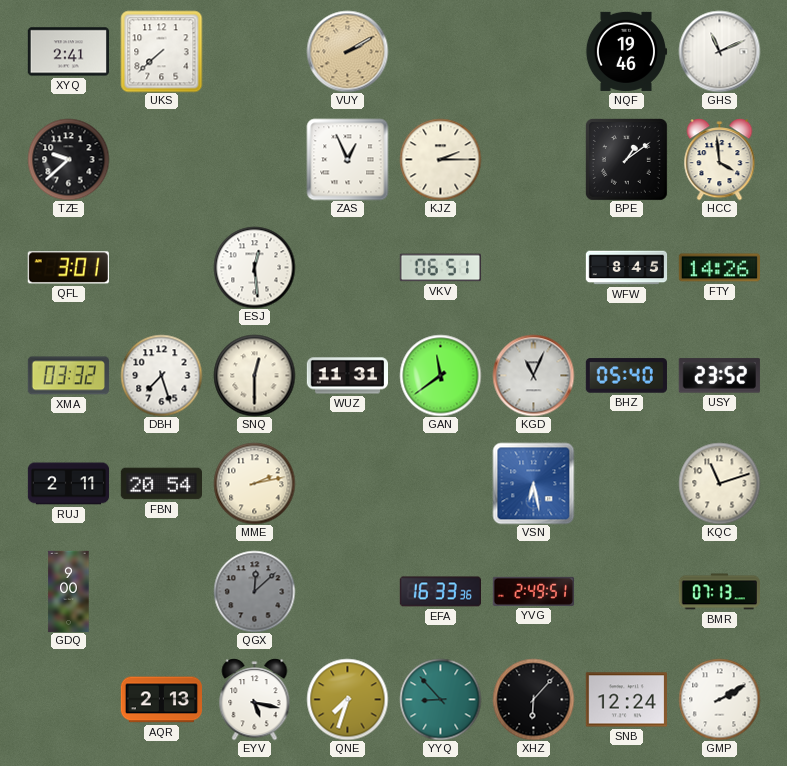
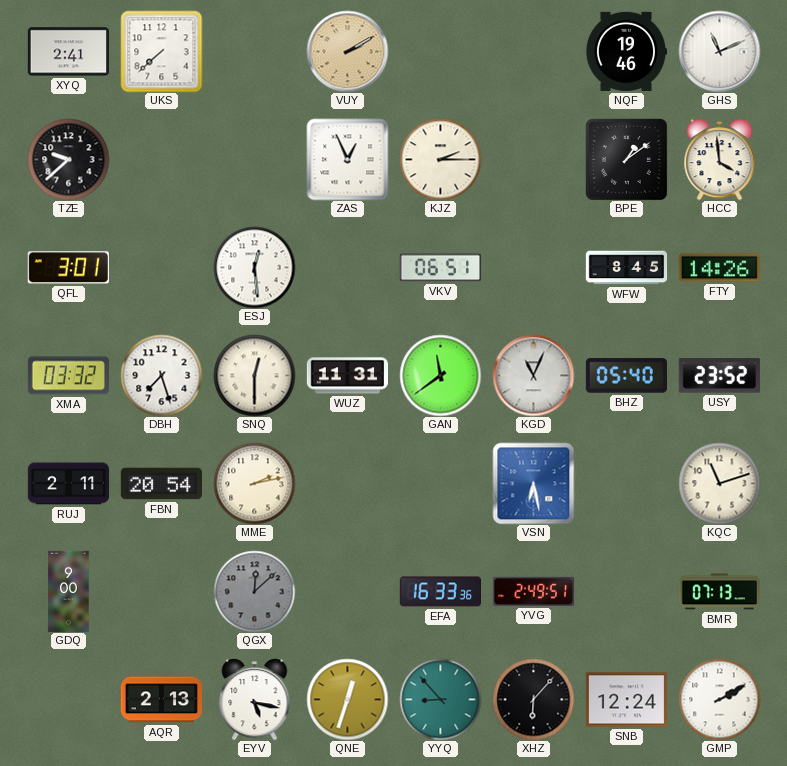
QNE: 7:33 -> 12:33
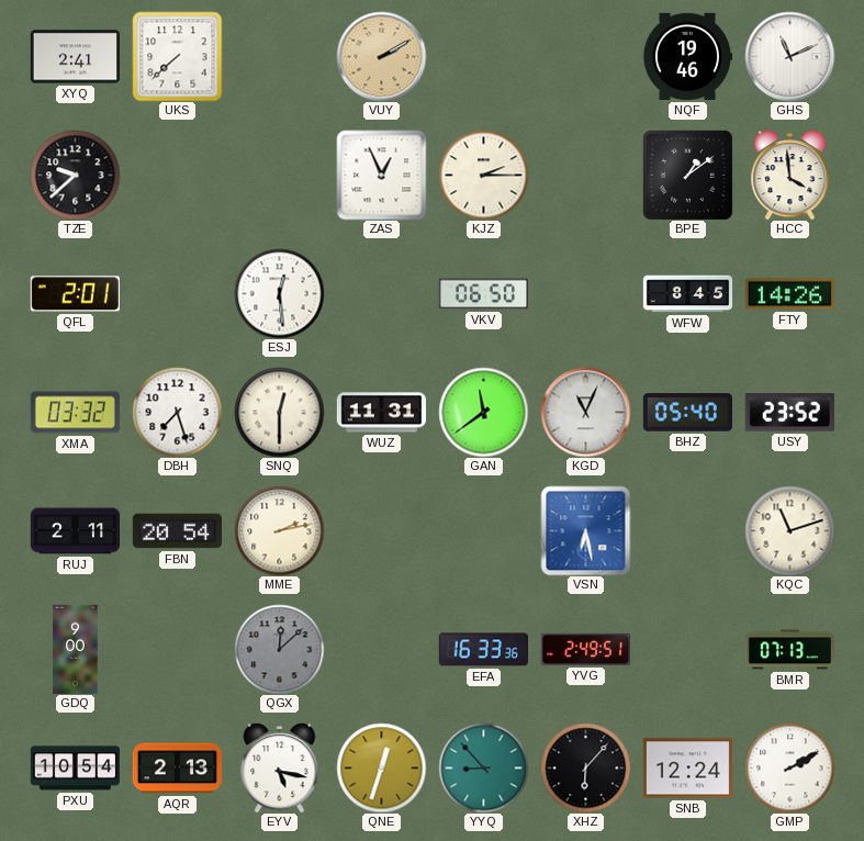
QFL: 3:01 -> 2:01
VKV: 06:51 -> 06:50
PXU: none -> 10:54
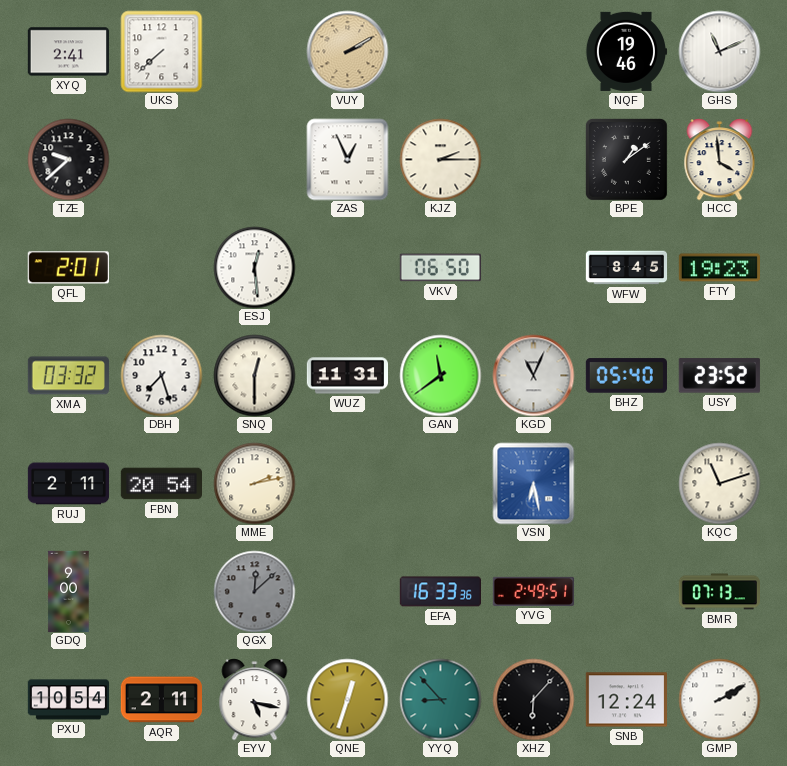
FTY: 14:26 -> 19:23
AQR: 2:13 -> 2:11
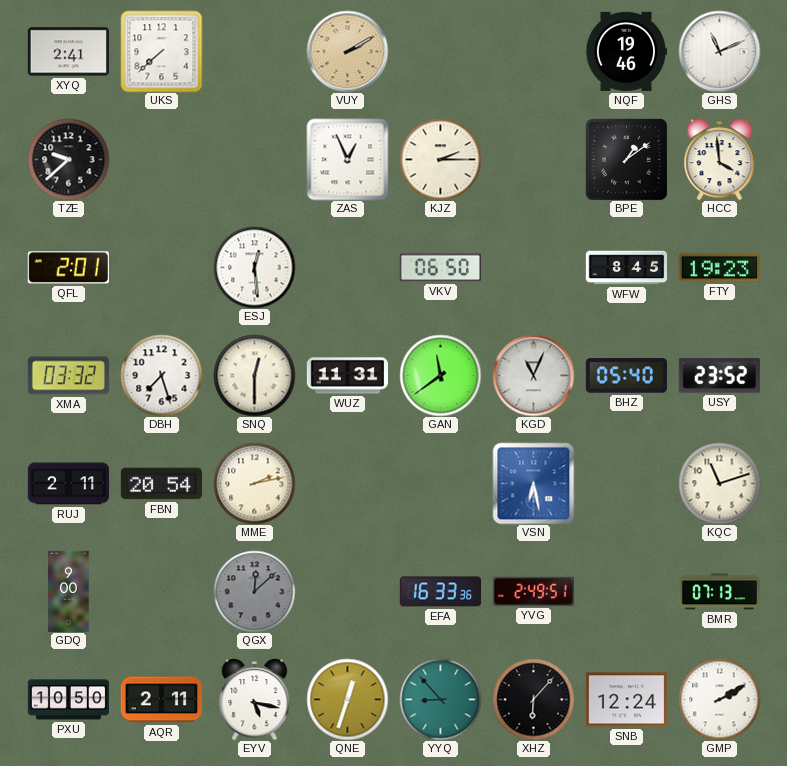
PXU: 10:54 -> 10:50
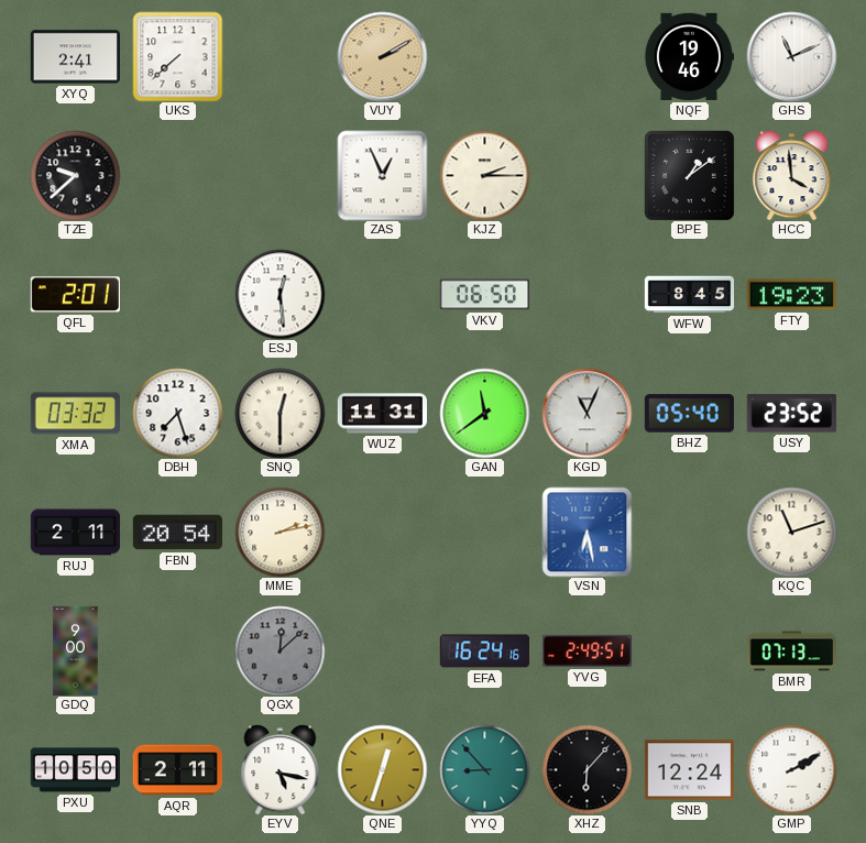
EFA: 16:33 -> 16:24
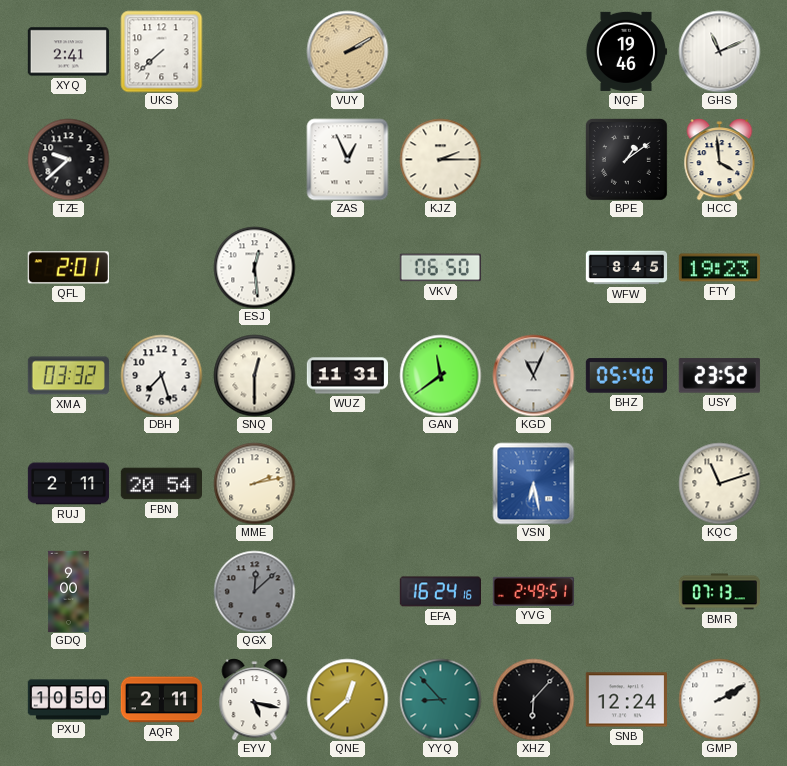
QNE: 12:33 -> 12:38
